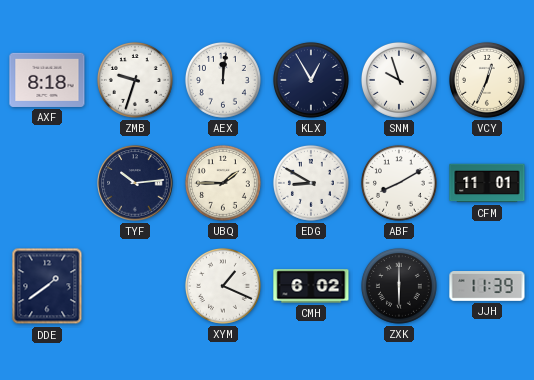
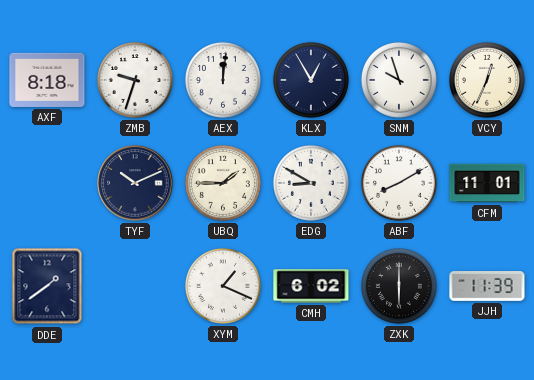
TYF: 10:14 -> 10:11
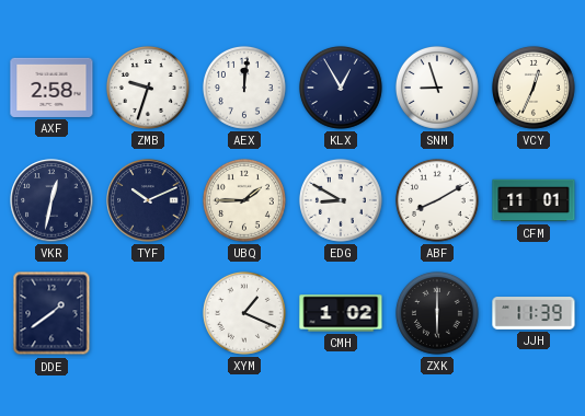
AXF: 8:18 -> 2:58
SNM: 9:57 -> 8:57
VKR: none -> 12:32
CMH: 6:02 -> 1:02
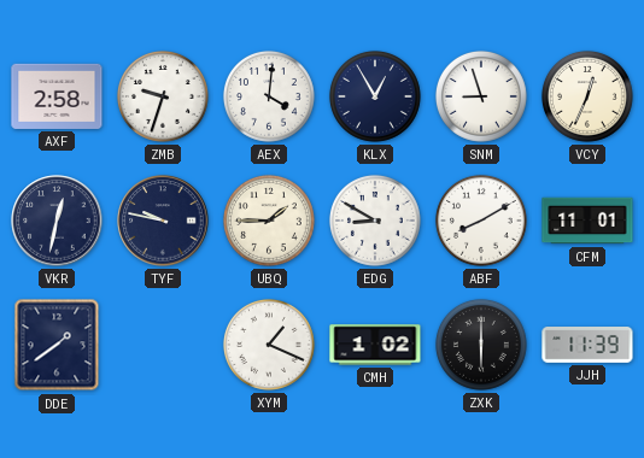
AEX: 12:01 -> 4:01
TYF: 10:11 -> 9:47
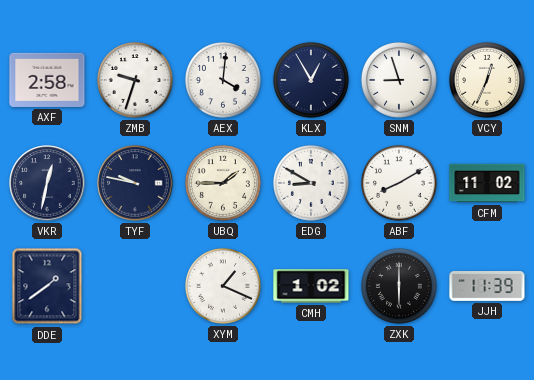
CFM: 11:01 -> 11:02
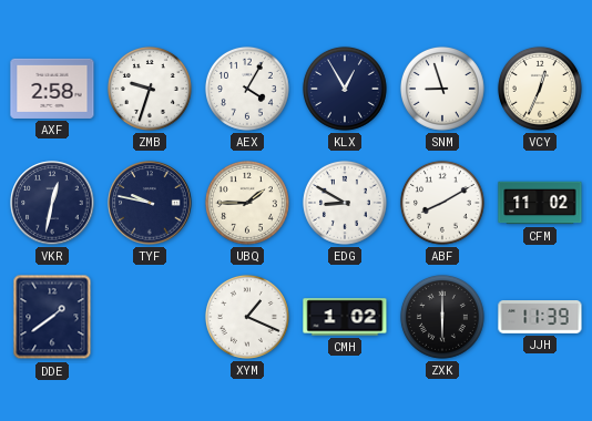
AEX: 4:01 -> 4:05
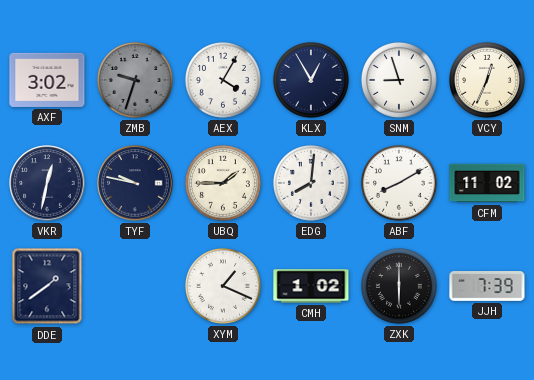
AXF: 2:58 -> 3:02
ZMB dial: white -> grey
EDG: 8:50 -> 8:01
JJH: 11:39 -> 7:39
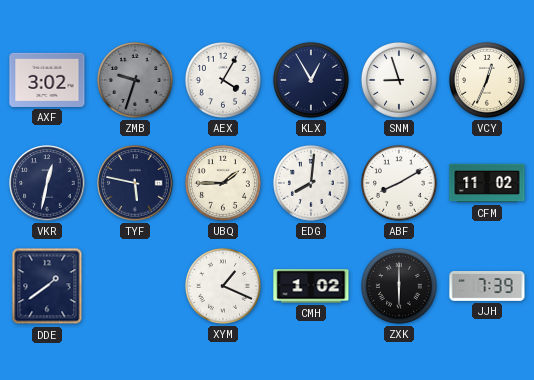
TYF: 9:47 -> 5:47
